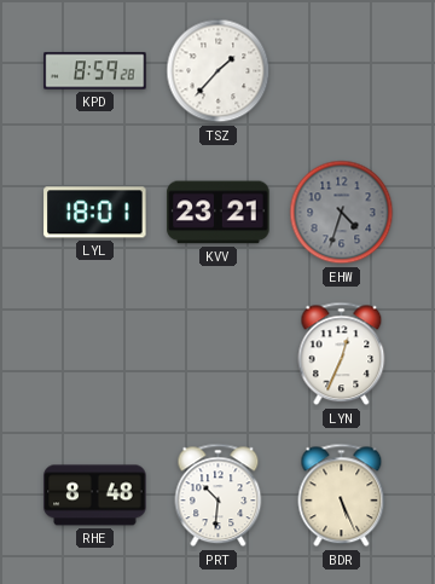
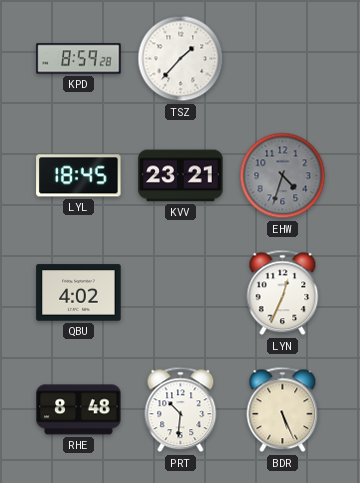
LYL: 18:01 -> 18:45
QBU: none -> 4:02
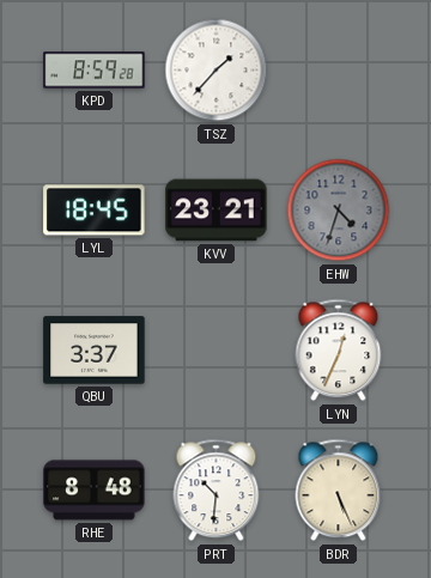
QBU: 4:02 -> 3:37
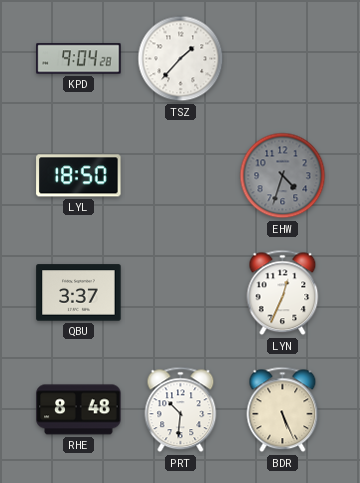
KPD: 8:59 -> 9:04
LYL: 18:45 -> 18:50
KVV: 23:21 -> none
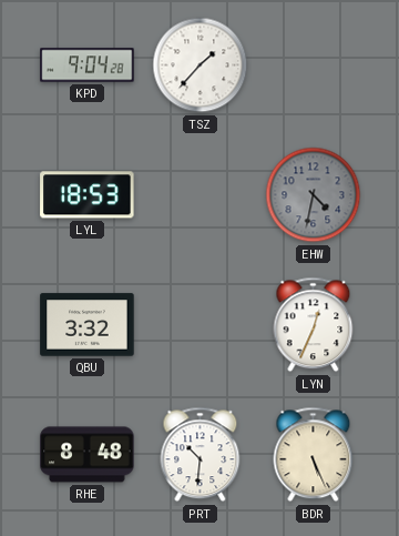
LYL: 18:50 -> 18:53
EHW: 4:33 -> 4:32
QBU: 3:37 -> 3:32
